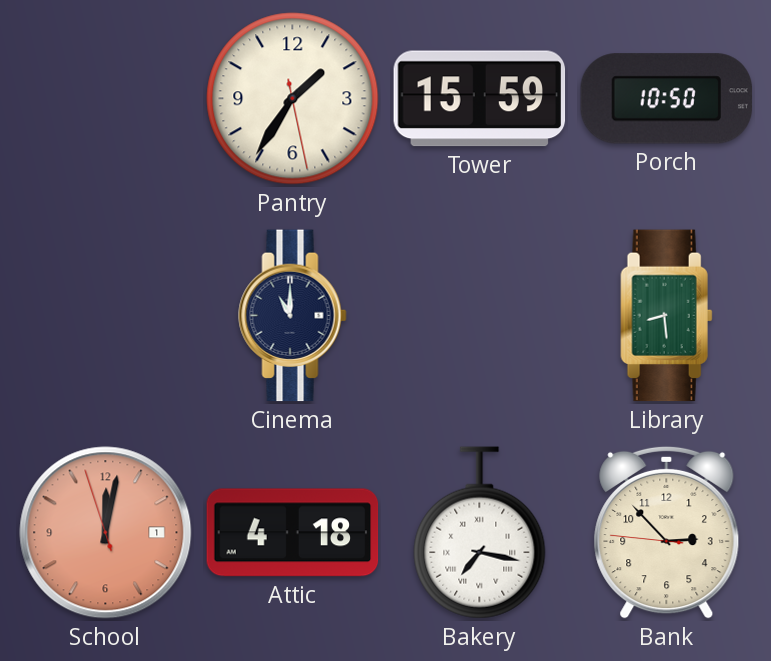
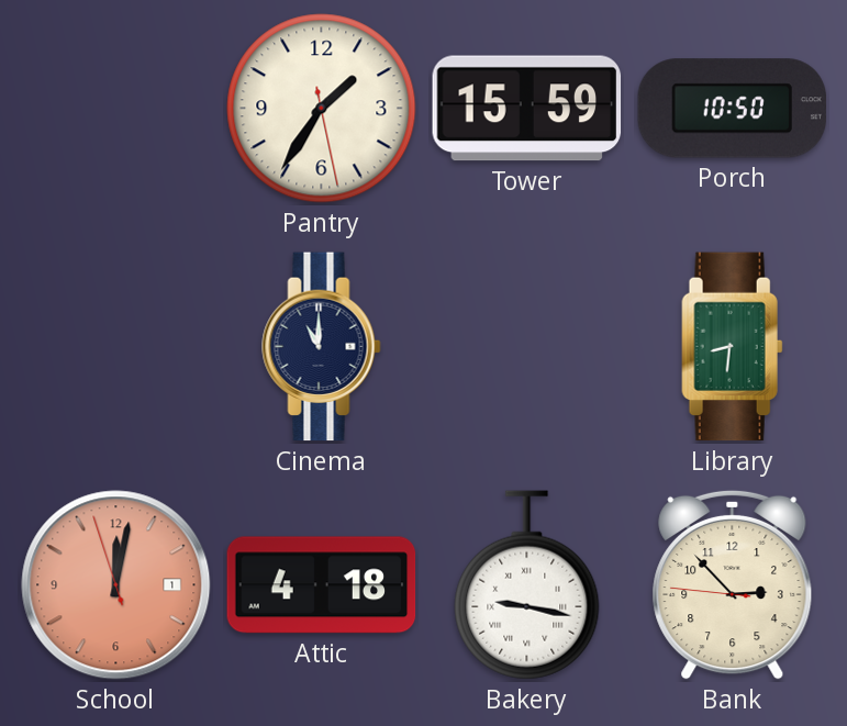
Library: 8:29 -> 8:31
Bakery: 7:17 -> 9:17
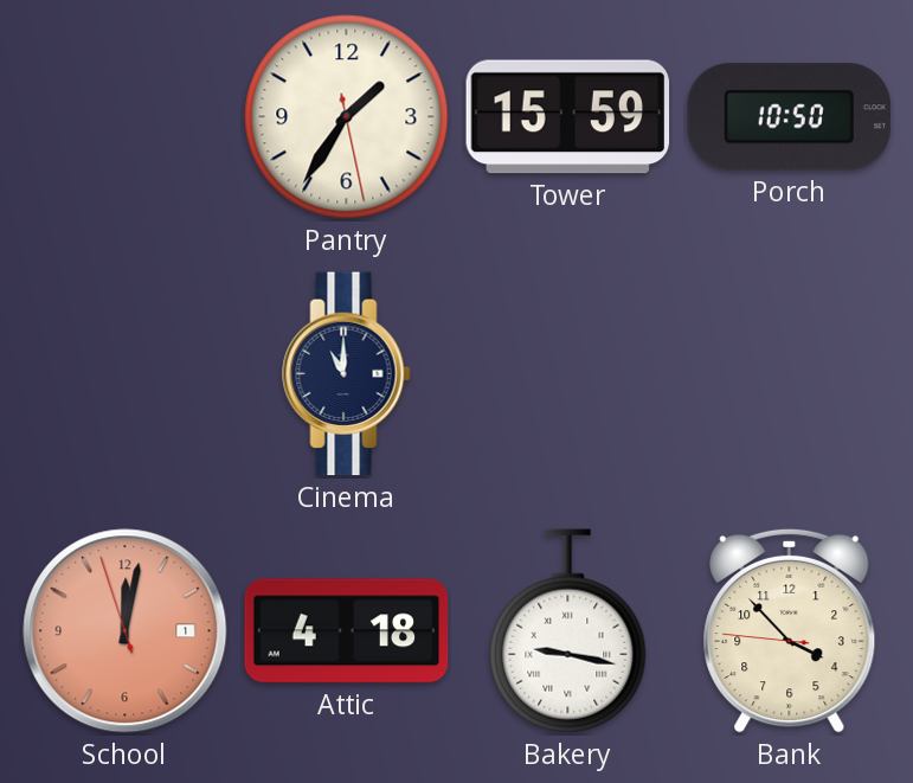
Library: 8:31 -> none
Bank: 2:52 -> 3:52
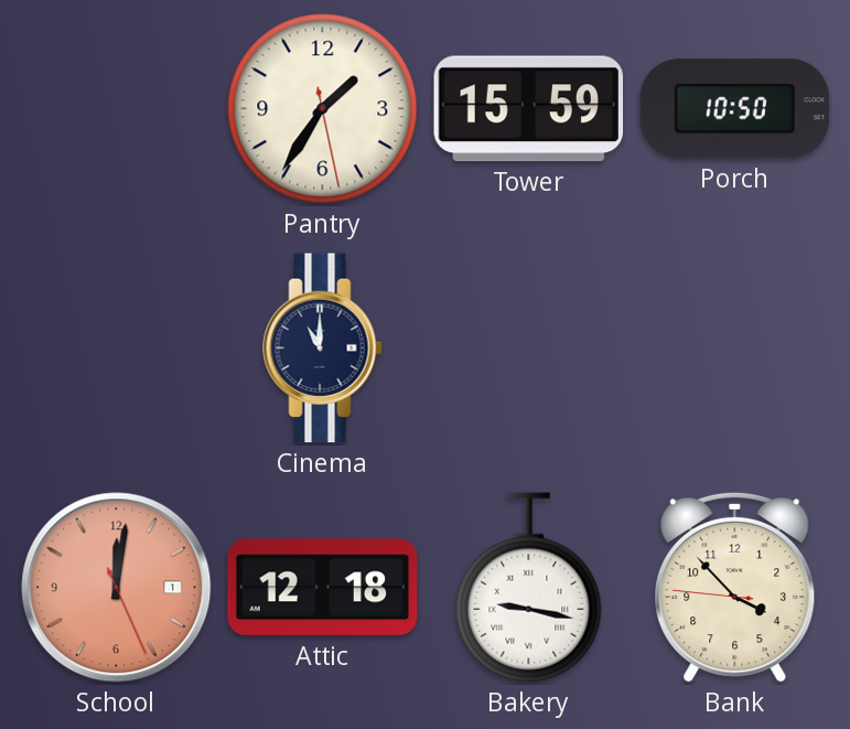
School: 12:01:57 -> 12:01:26
Attic: 4:18 -> 12:18
